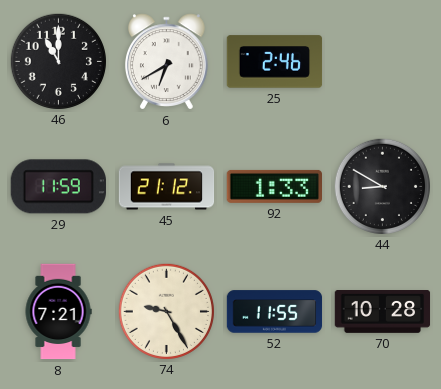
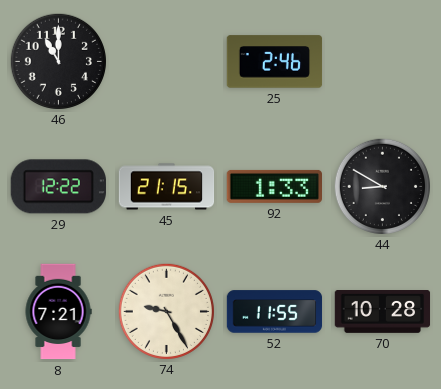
6: 6:40 -> none
29: 11:59 -> 12:22
45: 21:12 -> 21:15
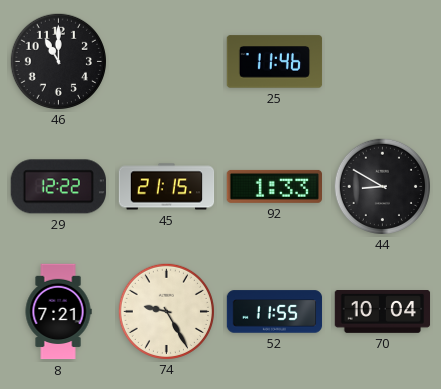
25: 2:46 -> 11:46
70: 10:28 -> 10:04
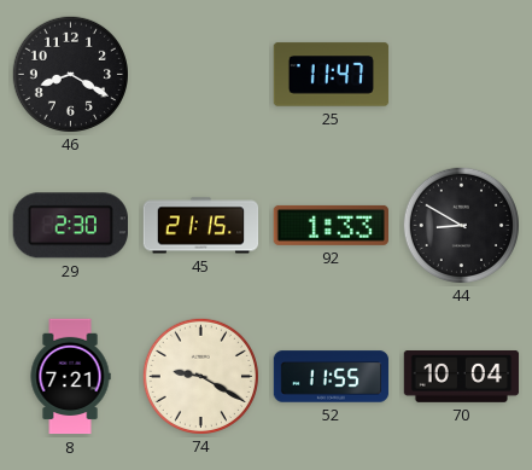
46: 11:00 -> 8:20
25: 11:46 -> 11:47
29: 12:22 -> 2:30
74: 9:25 -> 9:20
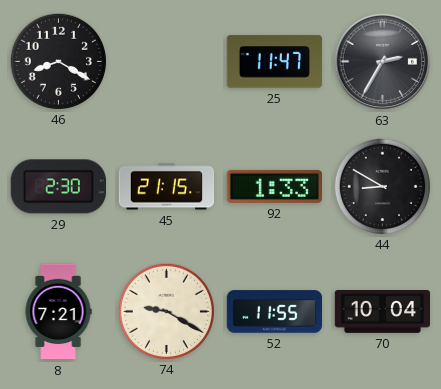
63: none -> 2:35
